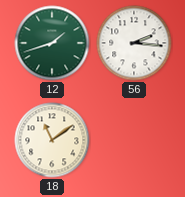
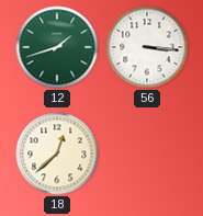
56: 2:16 -> 3:16
18: 11:09 -> 12:38
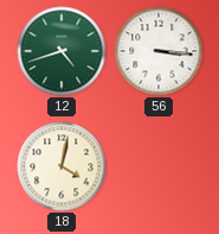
12: 1:42 -> 4:42
18: 12:38 -> 4:02
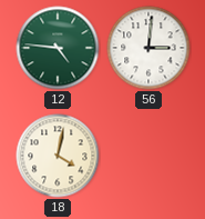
12: 4:42 -> 4:46
56: 3:16 -> 3:01
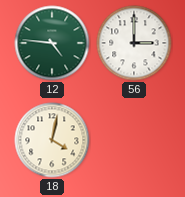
56: 3:01 -> 3:00
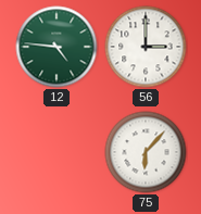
18: 4:02 -> none
75: none -> 6:07
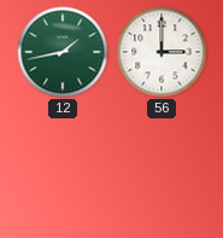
12: 4:46 -> 1:43
75: 6:07 -> none
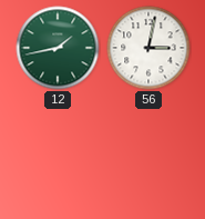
56: 3:00 -> 3:02
